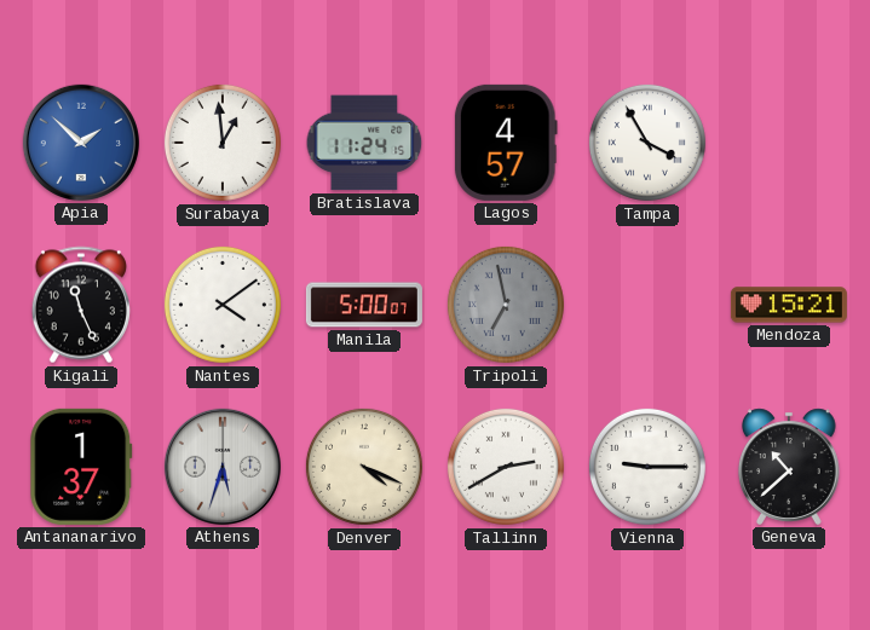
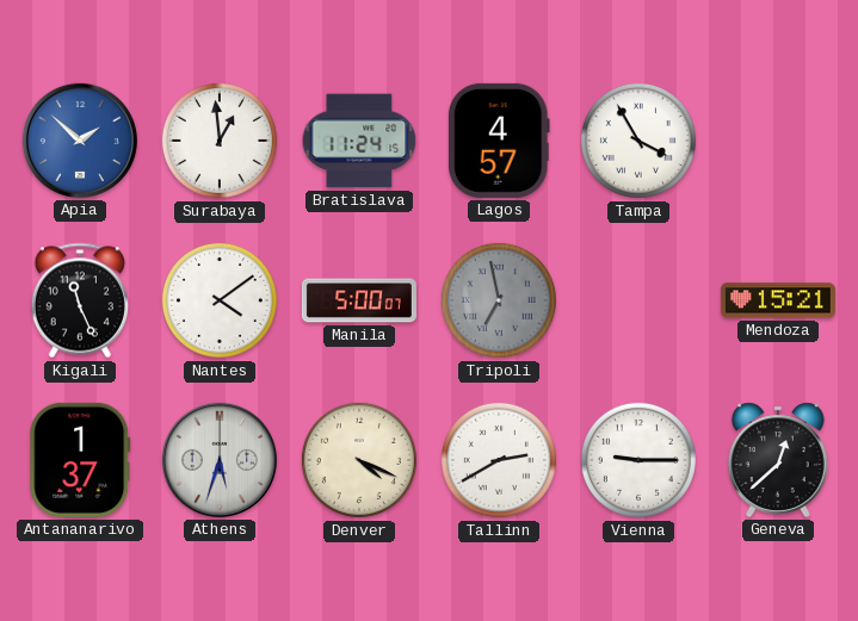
Geneva: 10:38 -> 12:38
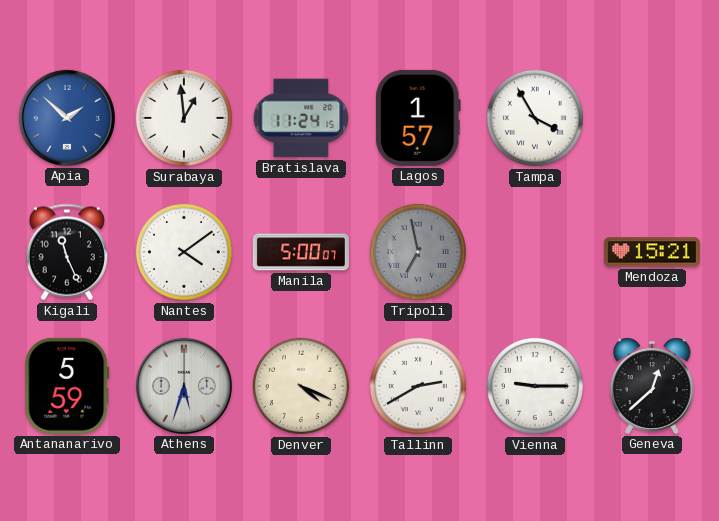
Lagos: 4:57 -> 1:57
Antananarivo: 1:37 -> 5:59
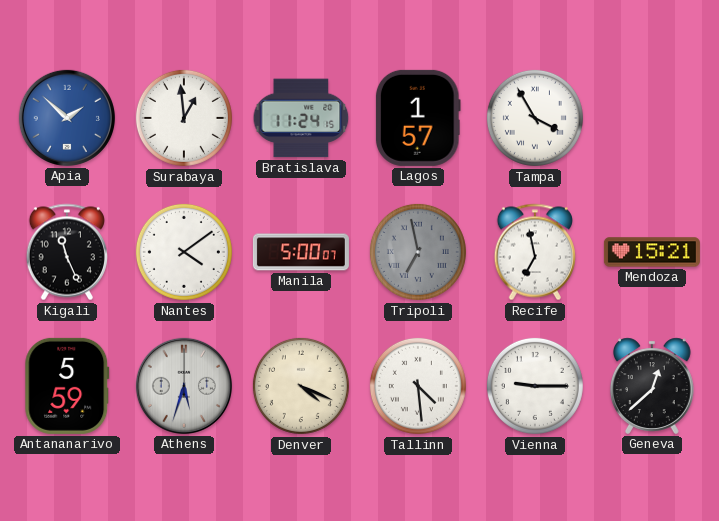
Recife: none -> 6:58
Tallinn: 2:40 -> 4:29
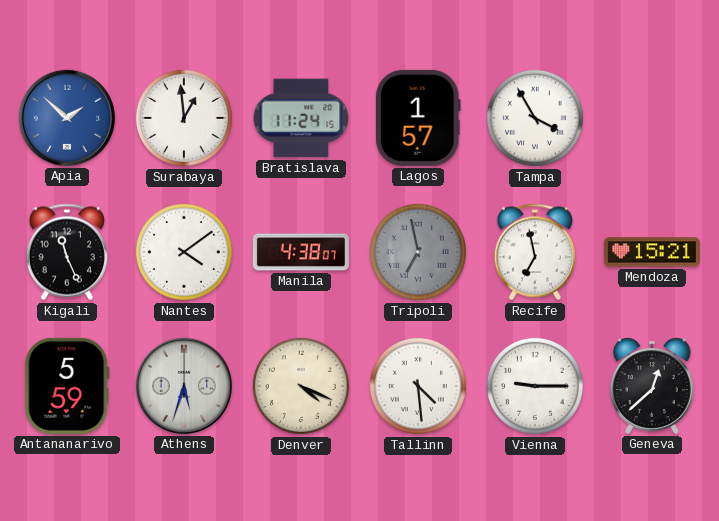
Manila: 5:00 -> 4:38
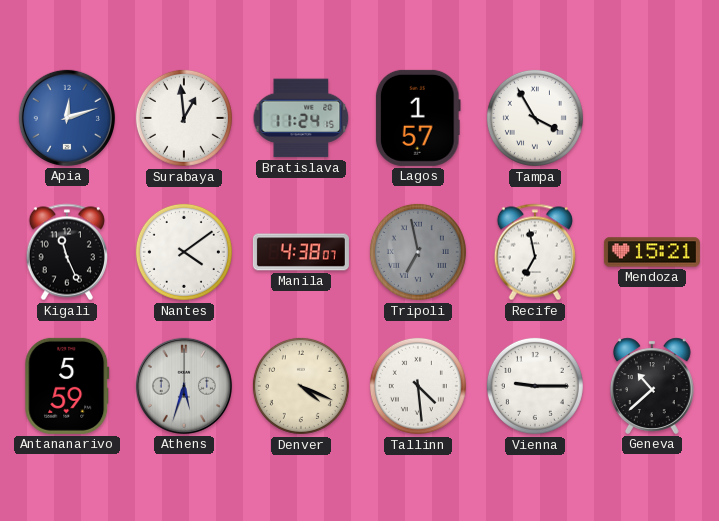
Apia: 1:52 -> 12:12
Geneva: 12:38 -> 10:38
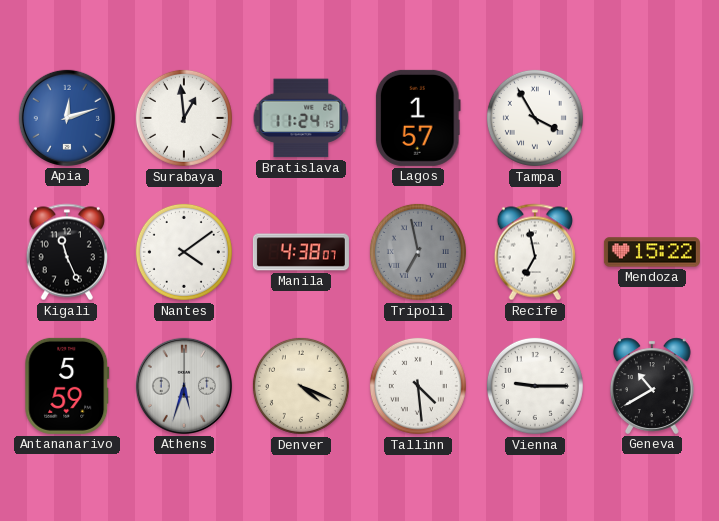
Mendoza: 15:21 -> 15:22
Geneva: 10:38 -> 10:40
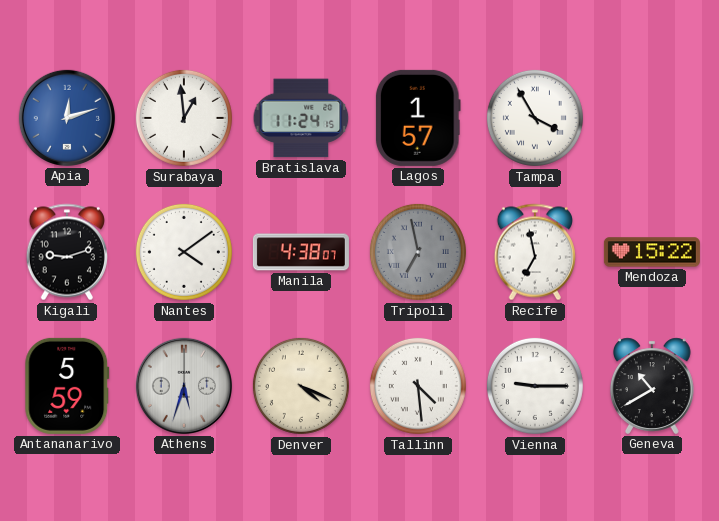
Kigali: 11:26 -> 9:12
